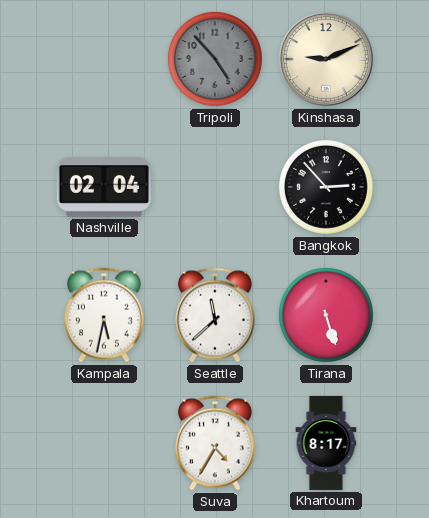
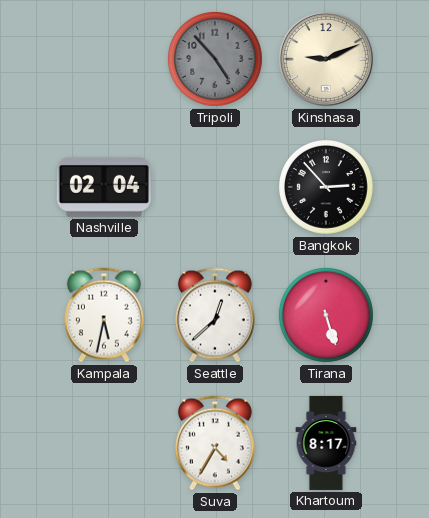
Seattle: 11:38 -> 12:38
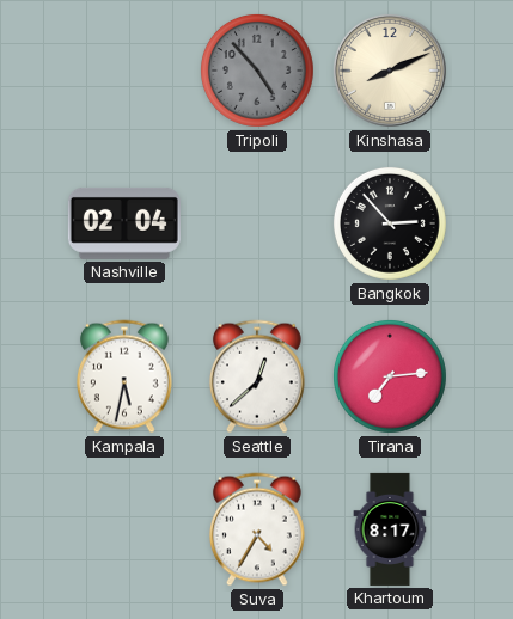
Kinshasa: 9:11 -> 8:11
Tirana: 5:27 -> 7:14
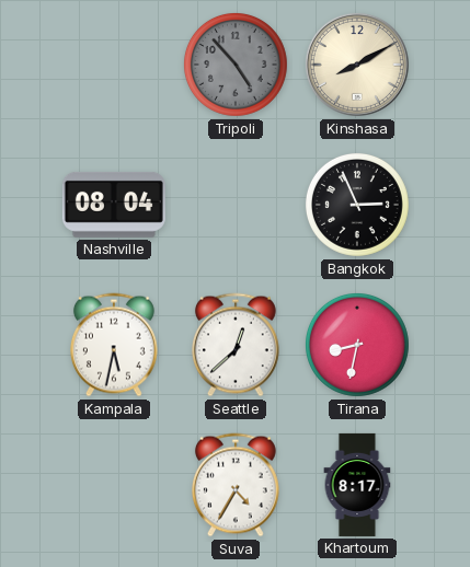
Kinshasa: 8:11 -> 8:10
Nashville: 02:04 -> 08:04
Bangkok: 2:53 -> 2:56
Tirana: 7:14 -> 8:32
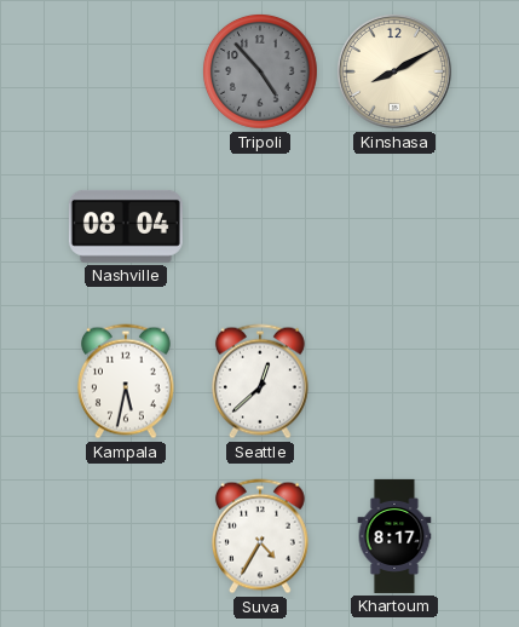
Bangkok: 2:56 -> none
Tirana: 8:32 -> none
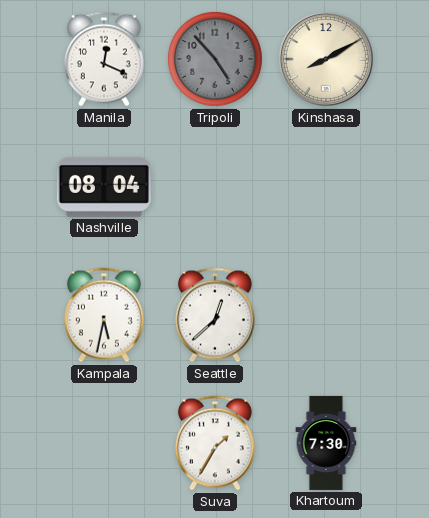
Manila: none -> 12:19
Suva: 4:35 -> 1:35
Khartoum: 8:17 -> 7:30
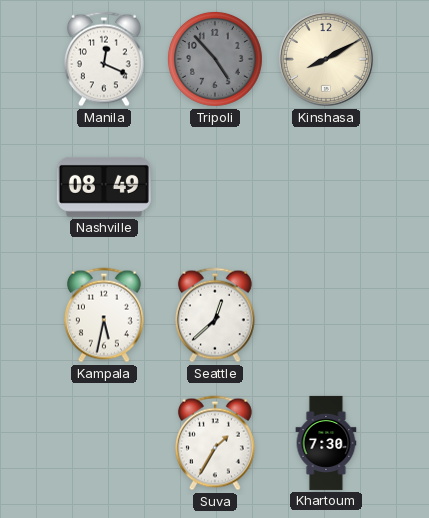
Nashville: 08:04 -> 08:49
